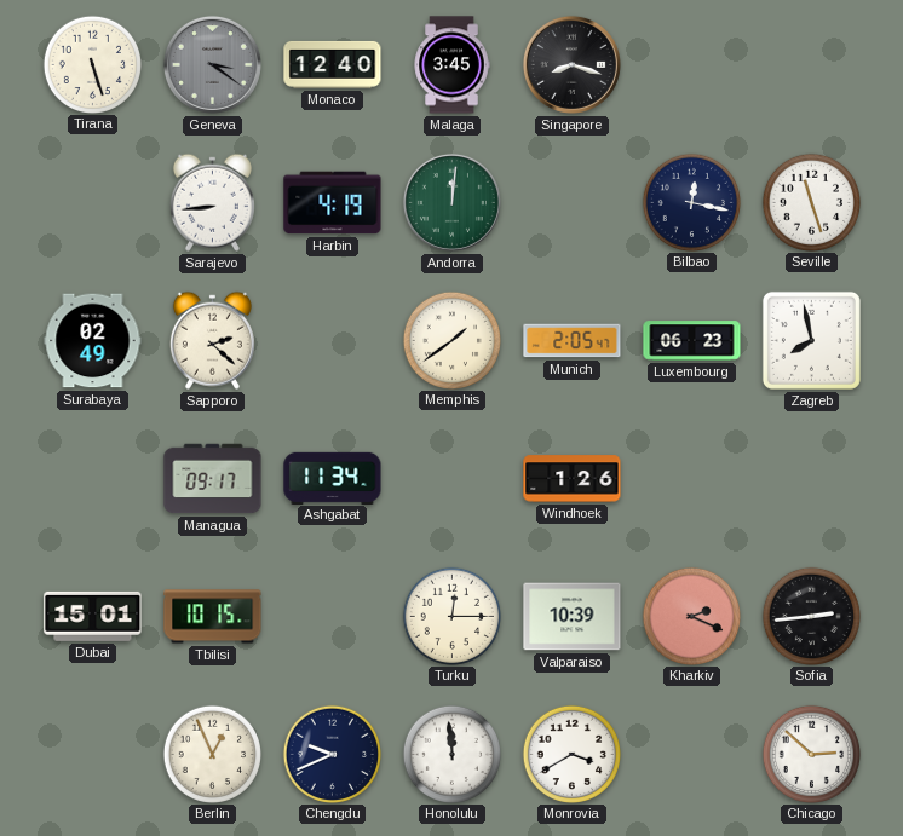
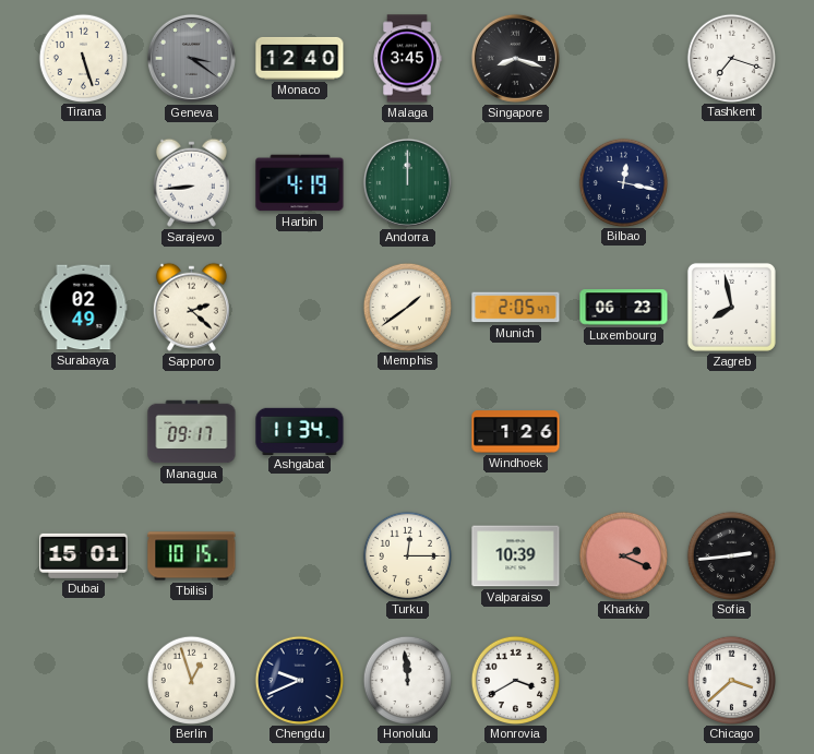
Tashkent: none -> 7:18
Andorra: 12:01 -> 12:00
Seville: 11:27 -> none
Berlin: 12:56 -> 12:57
Chicago: 2:52 -> 3:38
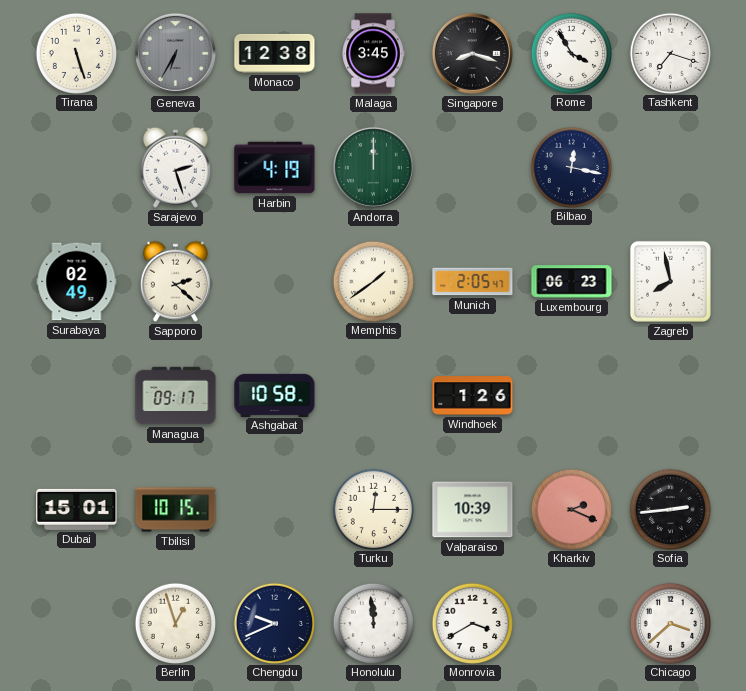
Geneva: 3:21 -> 6:35
Monaco: 12:40 -> 12:38
Rome: none -> 3:55
Sarajevo: 8:44 -> 2:27
Ashgabat: 11:34 -> 10:58
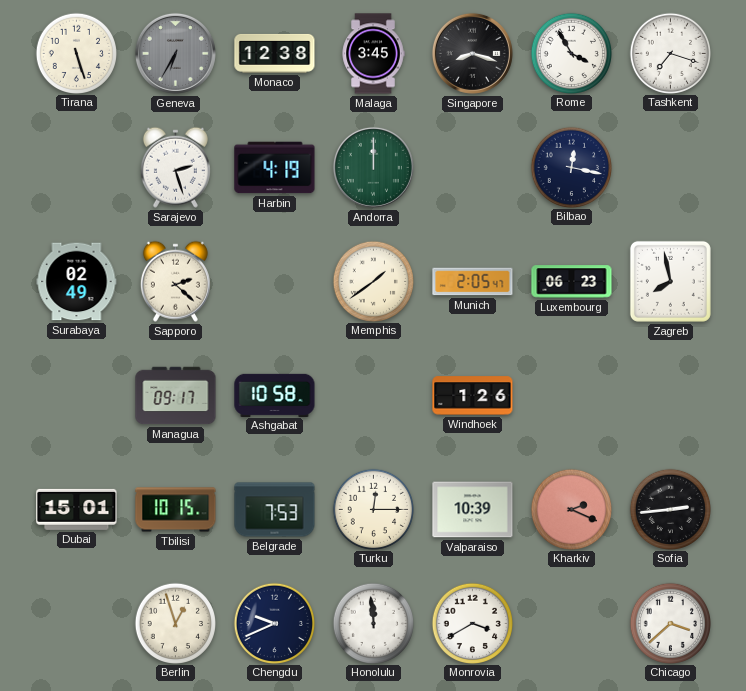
Belgrade: none -> 7:53
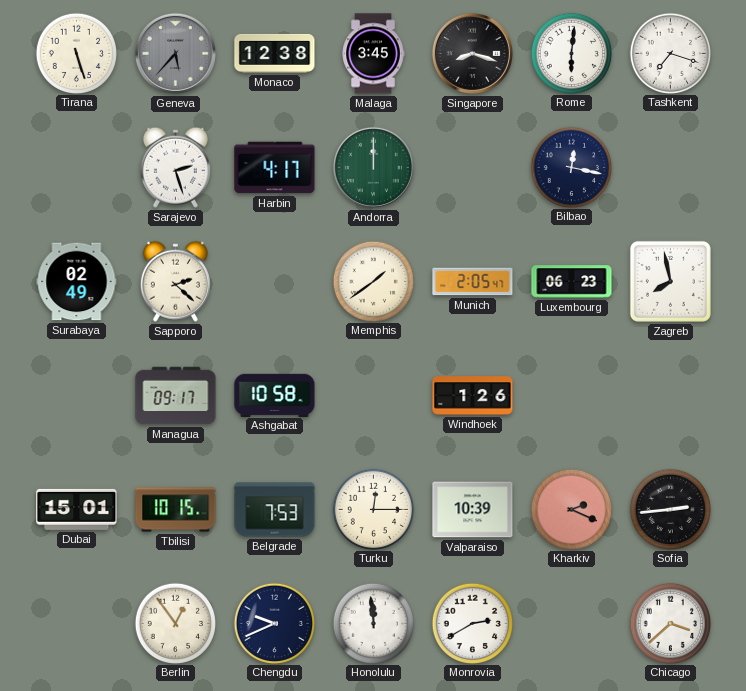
Geneva: 6:35 -> 5:37
Rome: 3:55 -> 6:01
Harbin: 4:19 -> 4:17
Berlin: 12:57 -> 12:54
Monrovia: 3:40 -> 2:40
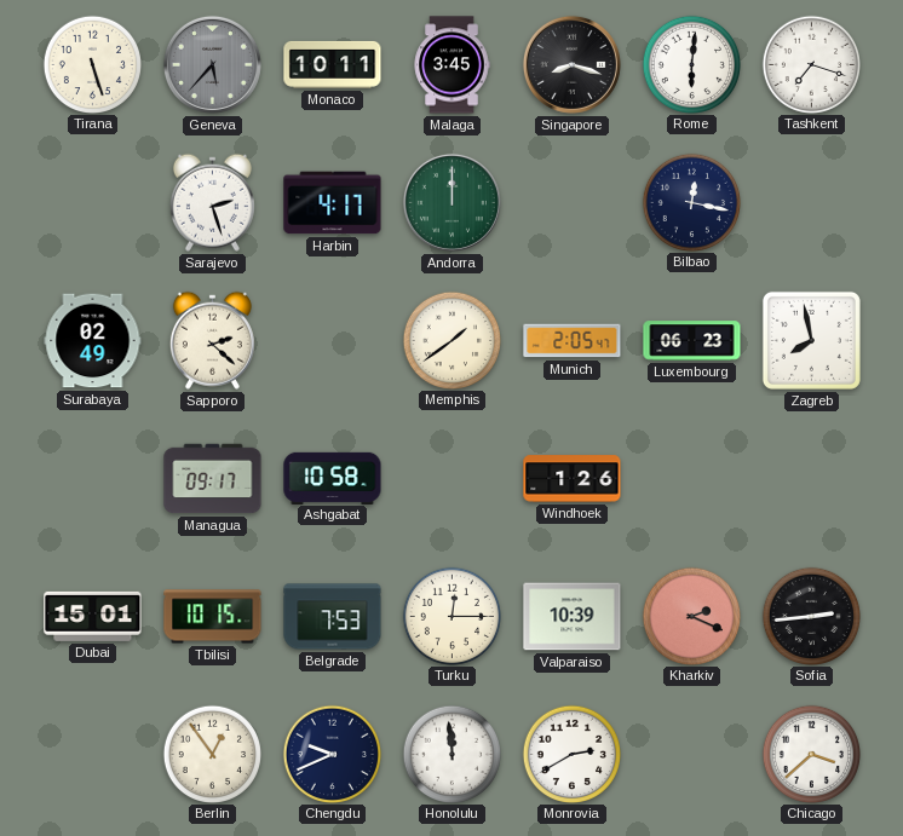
Monaco: 12:38 -> 10:11
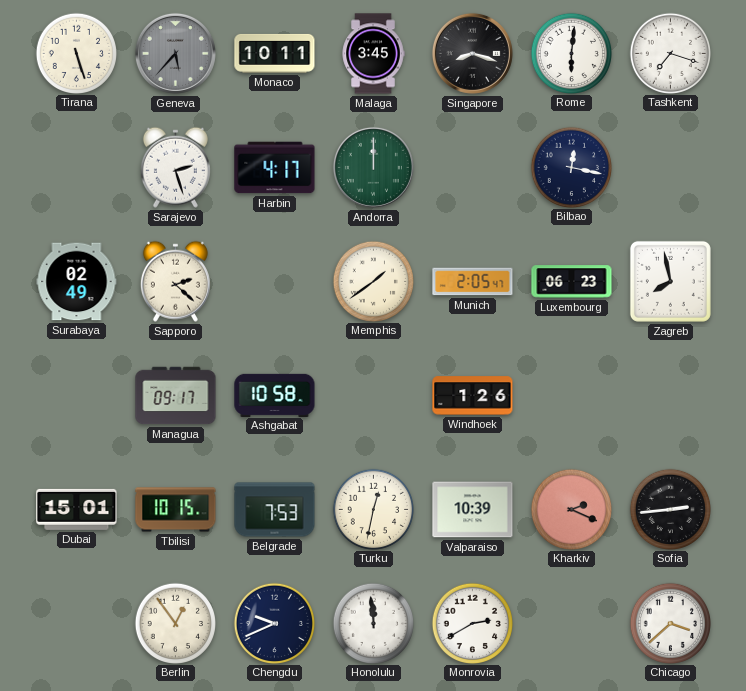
Turku: 12:15 -> 12:32
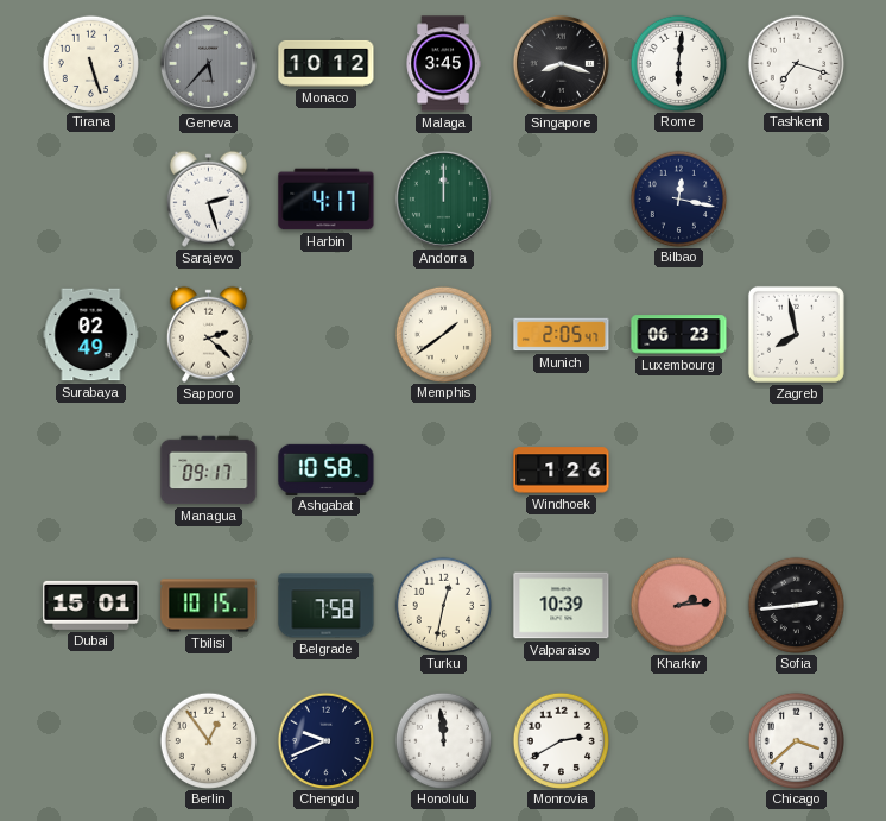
Monaco: 10:11 -> 10:12
Belgrade: 7:53 -> 7:58
Kharkiv: 2:19 -> 2:14
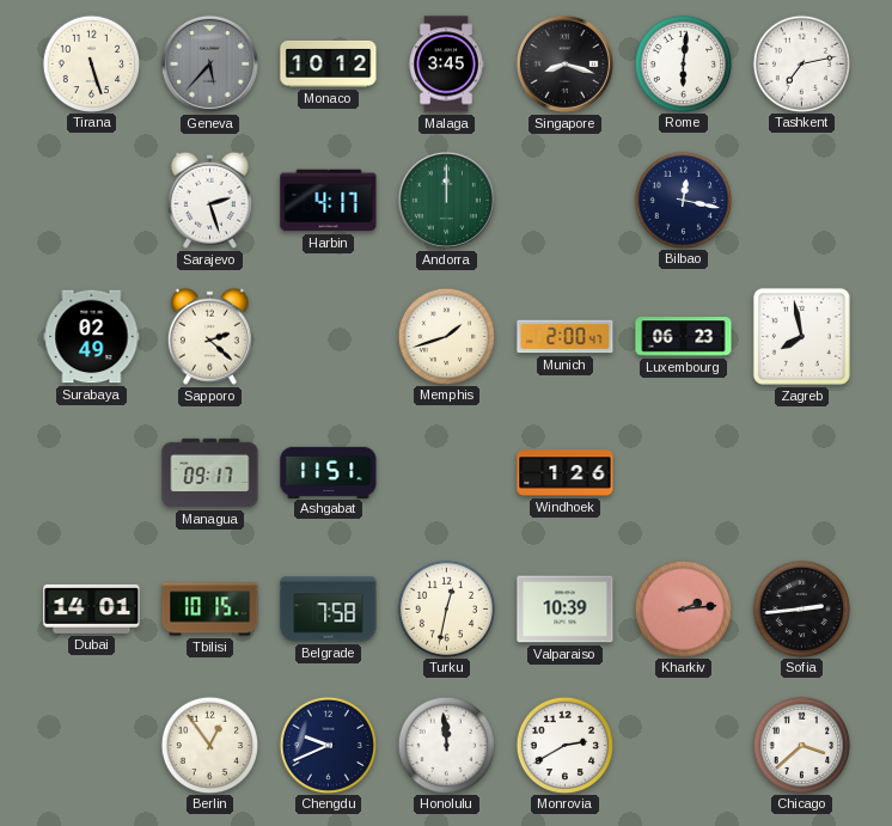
Tashkent: 7:18 -> 7:13
Memphis: 1:39 -> 1:42
Munich: 2:05 -> 2:00
Ashgabat: 10:58 -> 11:51
Dubai: 15:01 -> 14:01
